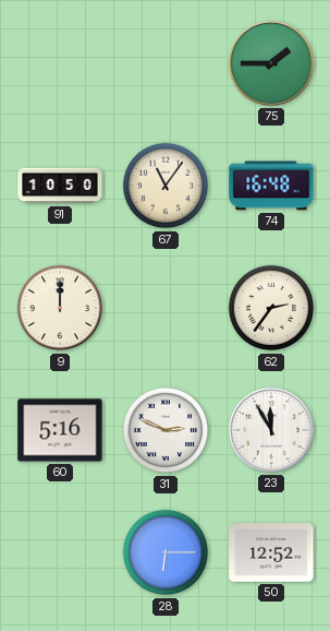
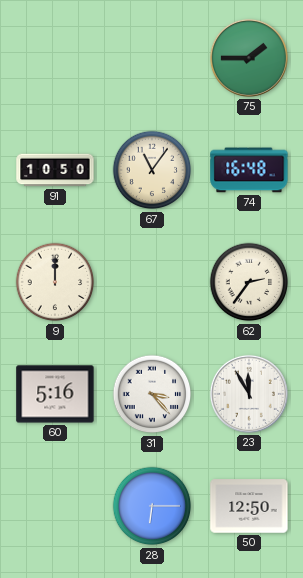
31: 2:49 -> 3:23
50: 12:52 -> 12:50
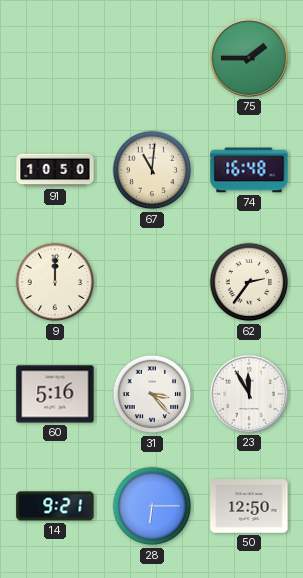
67: 11:06 -> 11:01
14: none -> 9:21
